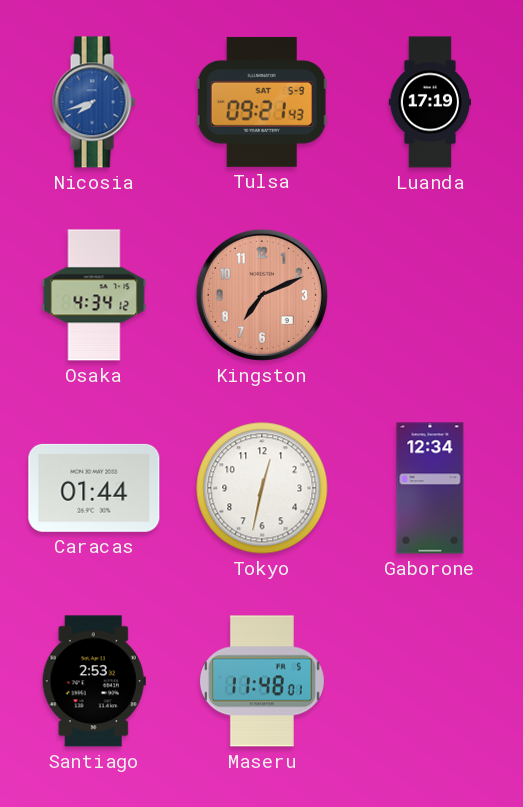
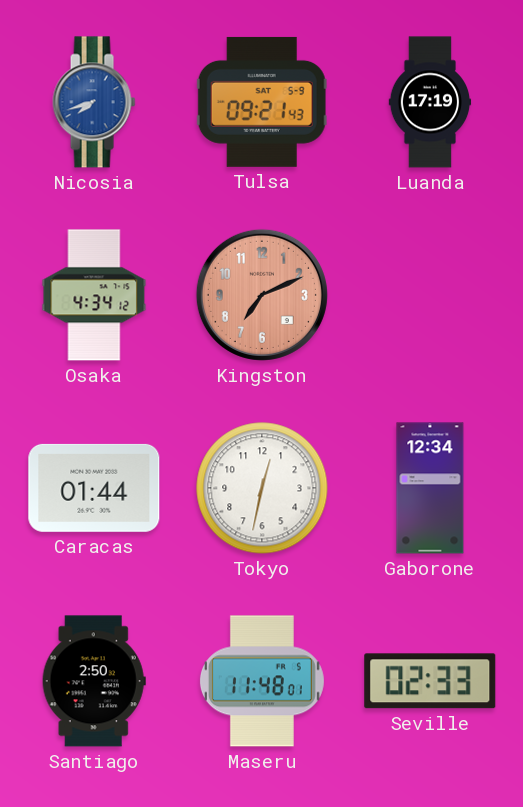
Santiago: 2:53 -> 2:50
Seville: none -> 02:33
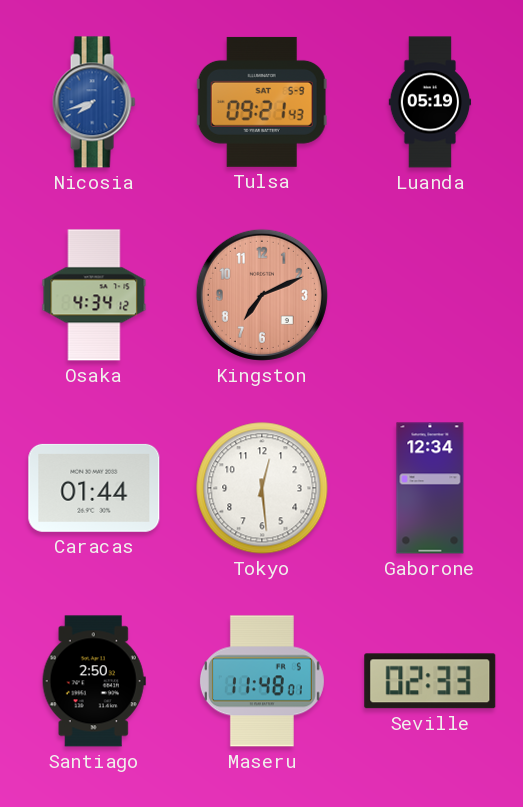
Luanda: 17:19 -> 05:19
Tokyo: 12:32 -> 12:29
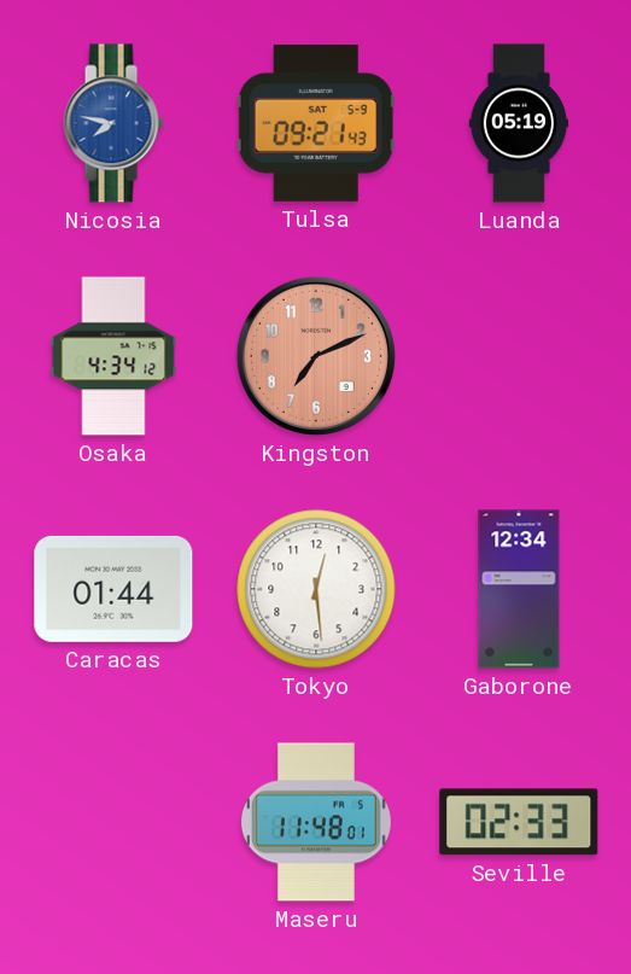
Nicosia: 7:42 -> 7:47
Santiago: 2:50 -> none
